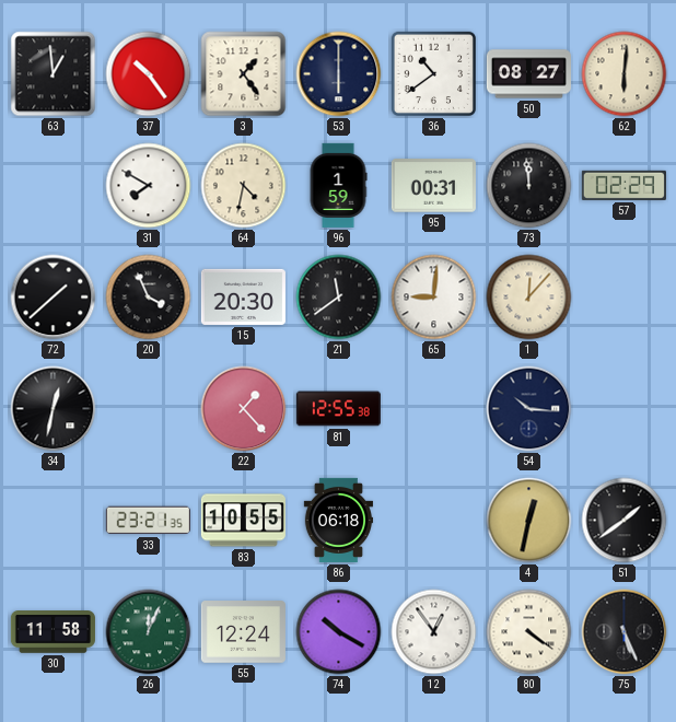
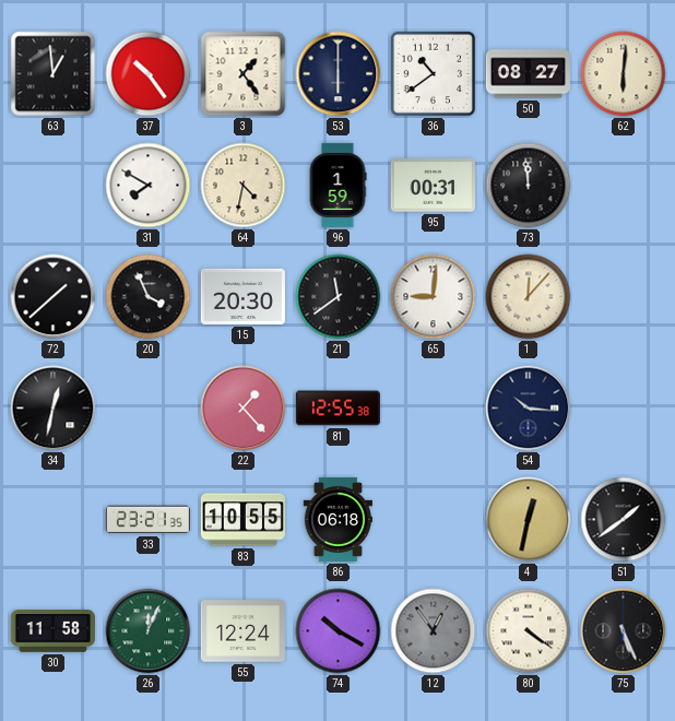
57: 02:29 -> none
12 dial: white -> grey
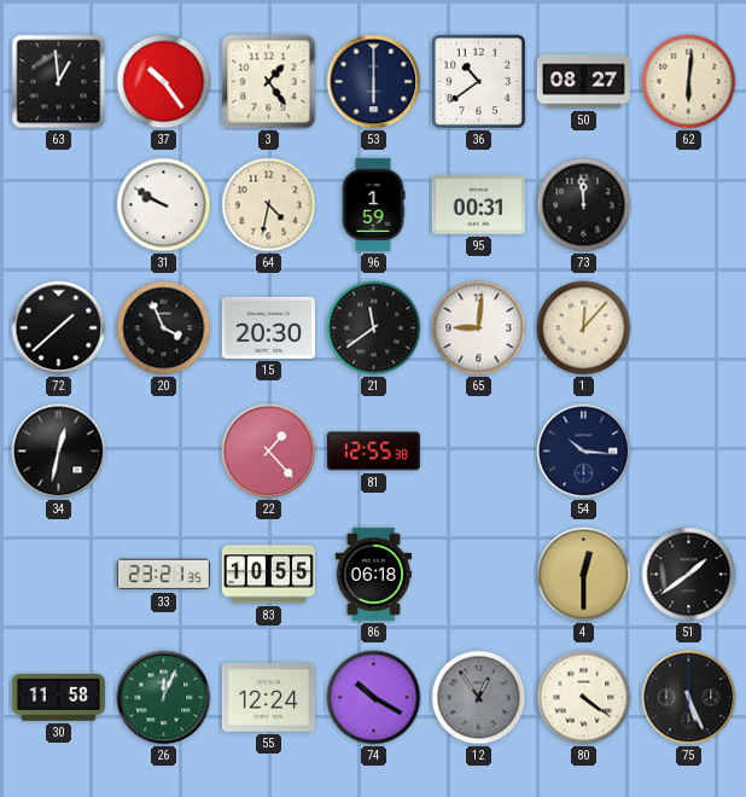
31: 7:50 -> 9:50
4: 12:32 -> 12:30
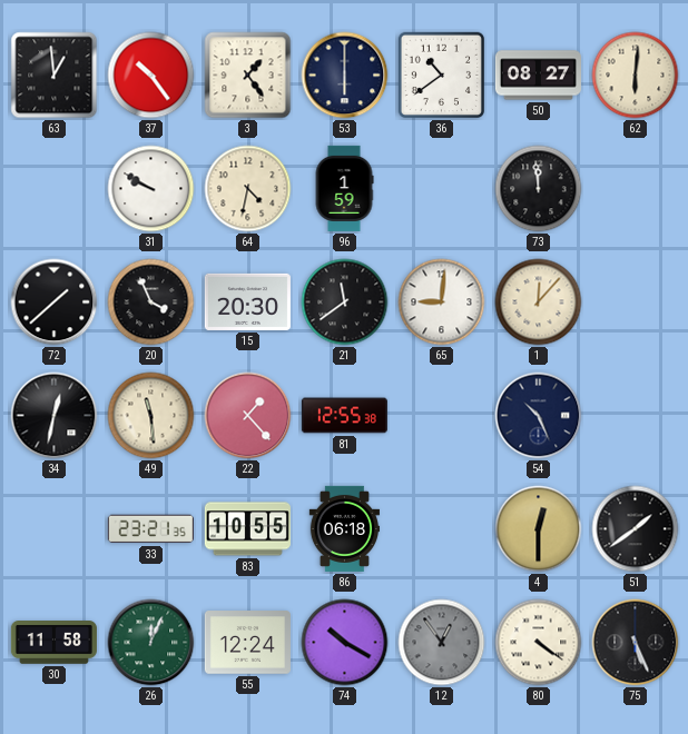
95: 00:31 -> none
49: none -> 11:29
54: 10:16 -> 10:26
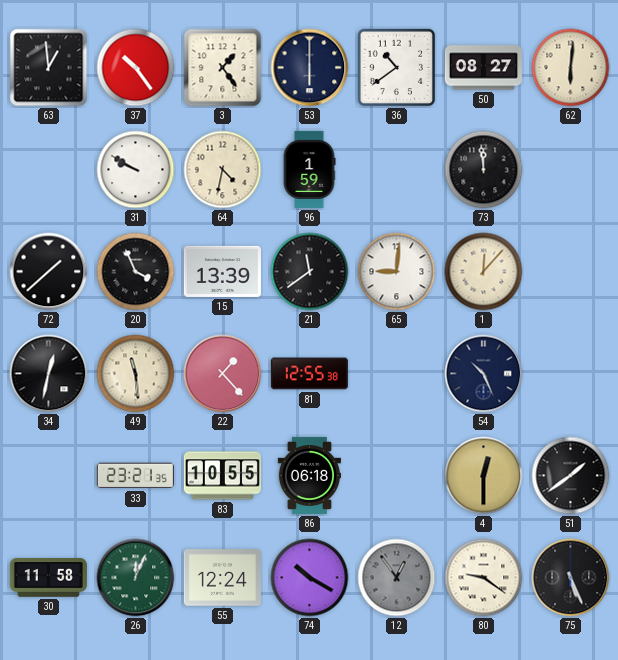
15: 20:30 -> 13:39
80: 4:21 -> 9:21
